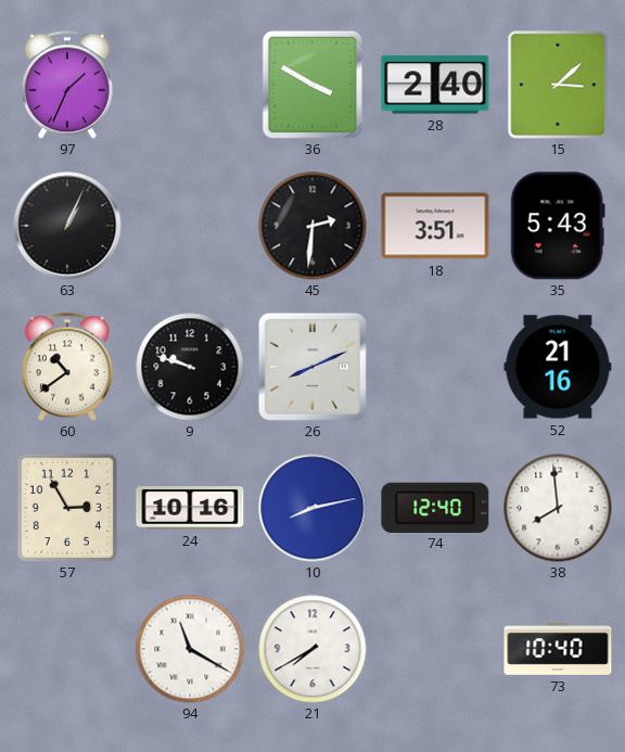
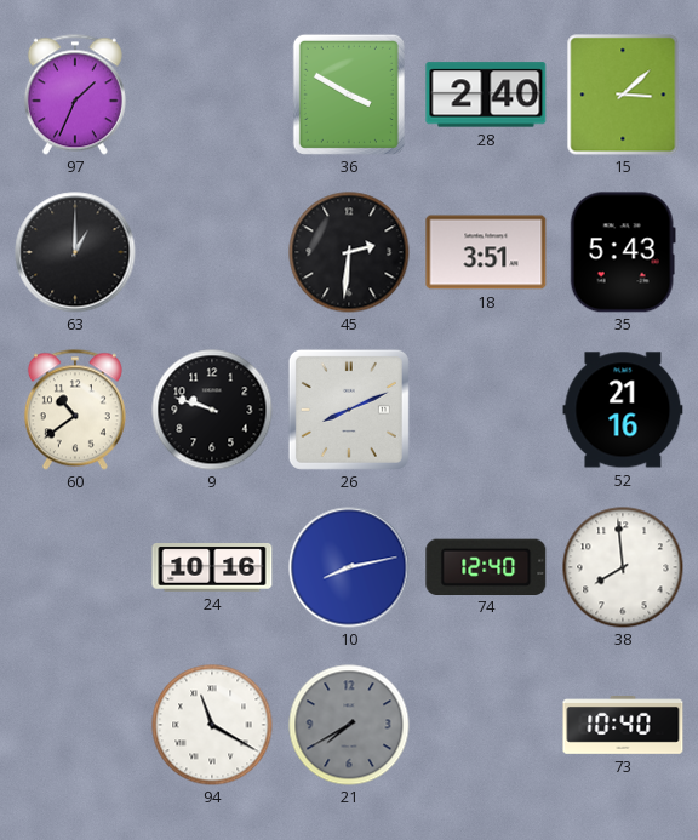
63: 1:04 -> 1:00
57: 2:55 -> none
21 dial: white -> grey
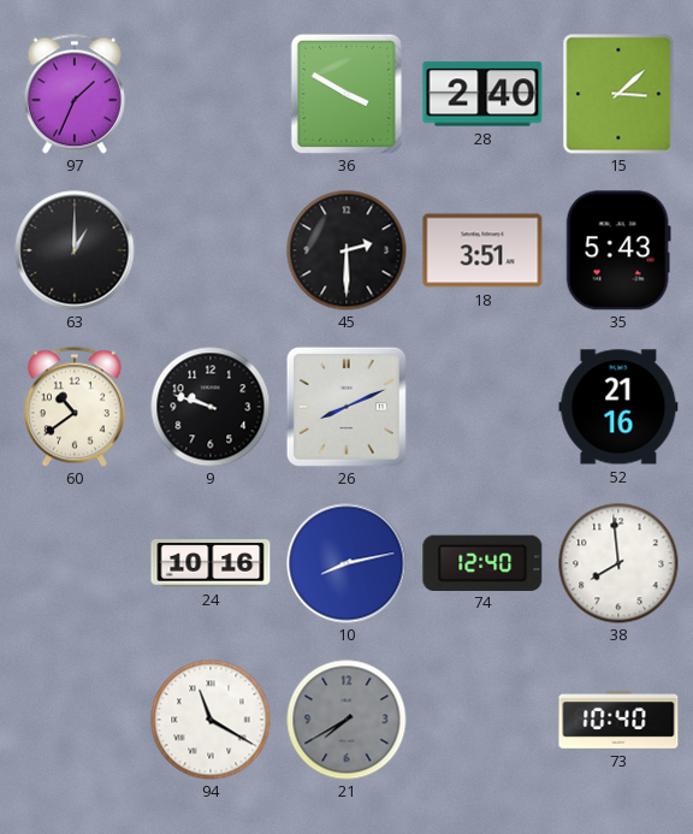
45: 2:31 -> 2:30
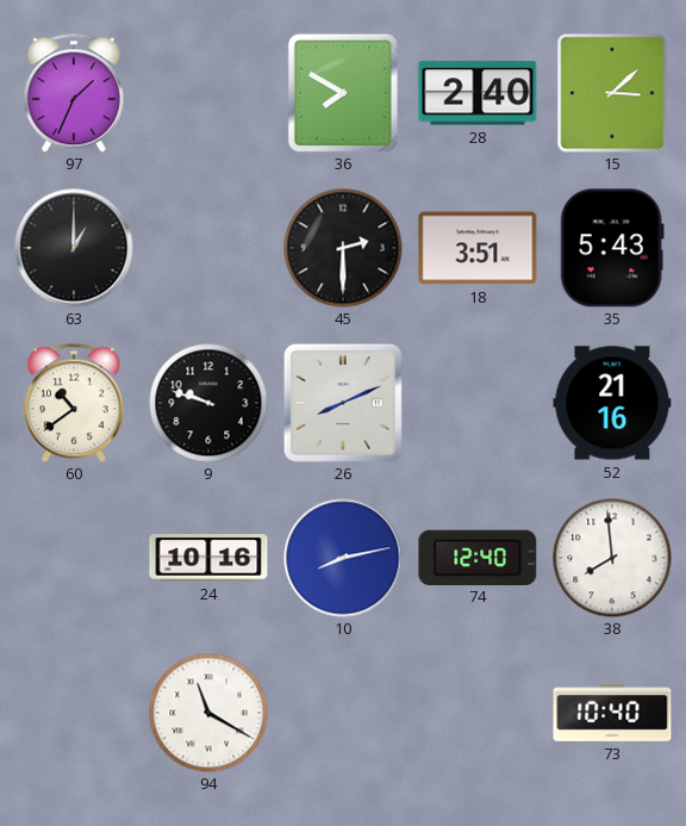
36: 3:50 -> 7:50
21: 7:40 -> none
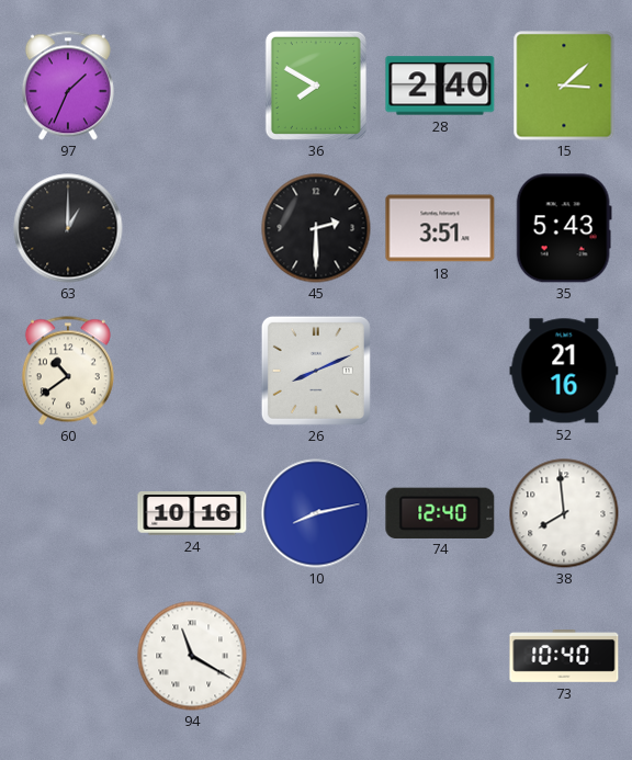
9: 9:48 -> none
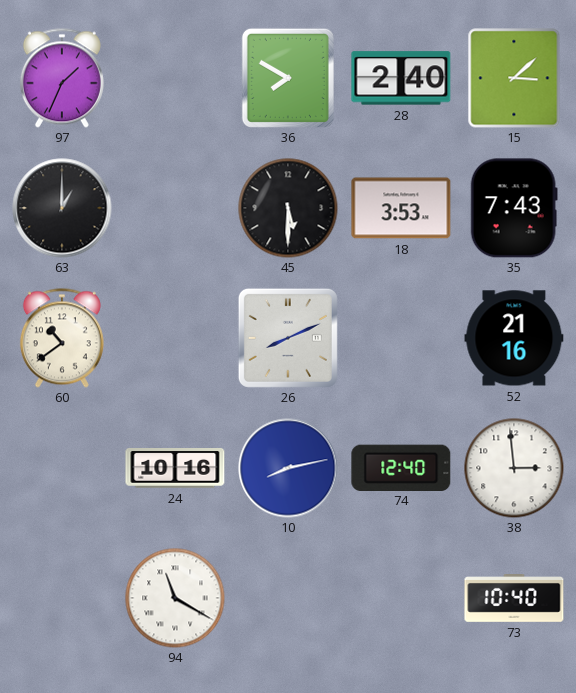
45: 2:30 -> 5:30
18: 3:51 -> 3:53
35: 5:43 -> 7:43
38: 7:59 -> 2:59
